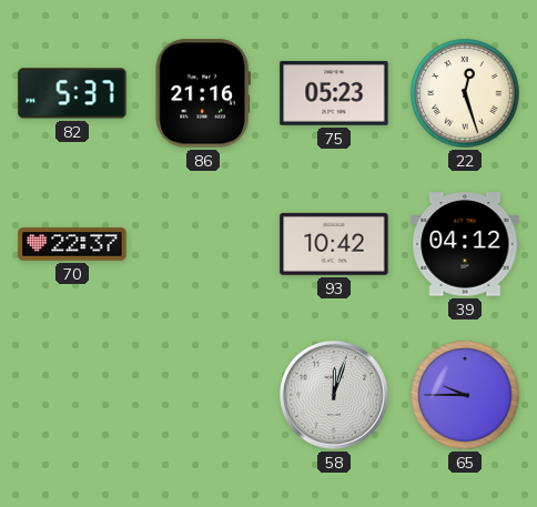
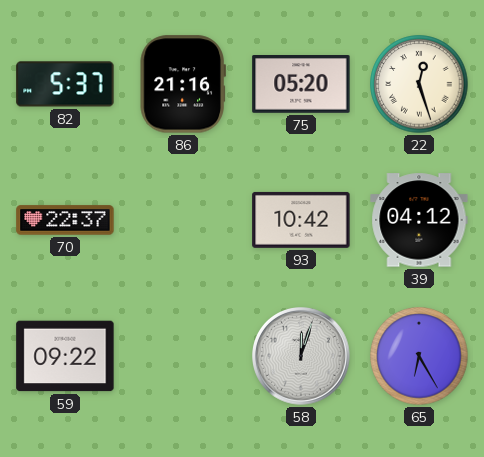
75: 05:23 -> 05:20
59: none -> 09:22
65: 9:45 -> 6:25
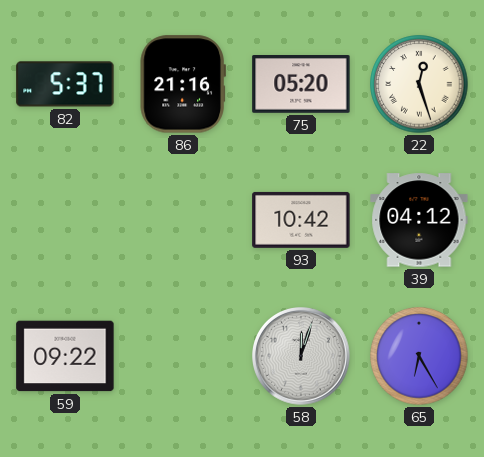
70: 22:37 -> none
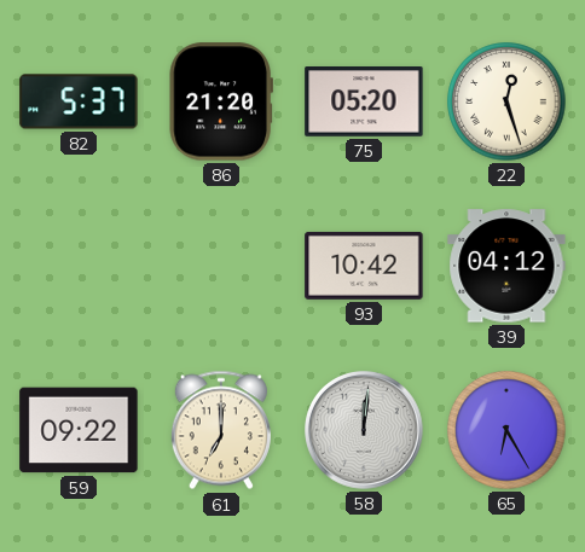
86: 21:16 -> 21:20
61: none -> 7:00
58: 12:03 -> 12:01
